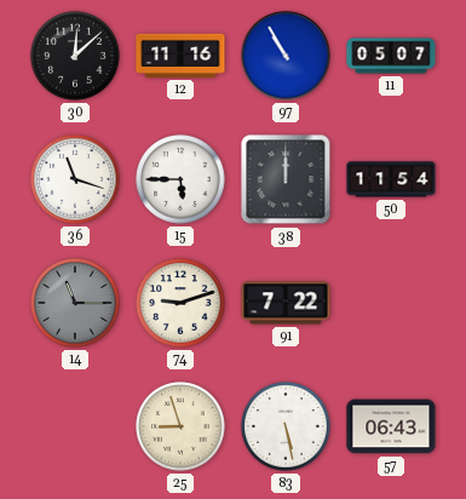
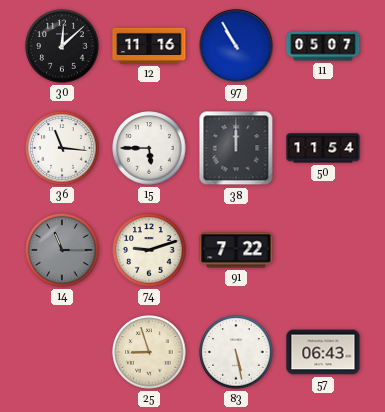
36: 11:18 -> 11:16
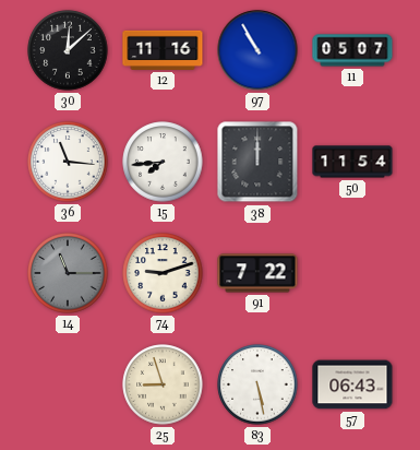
15: 5:45 -> 7:44
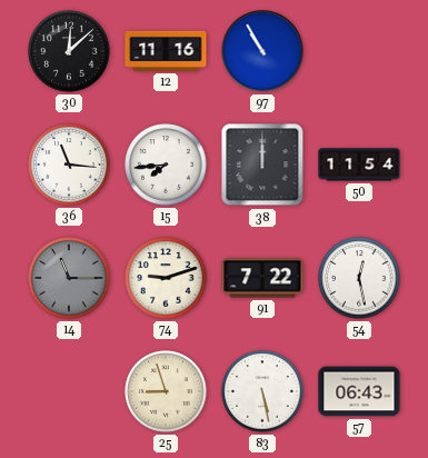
11: 05:07 -> none
54: none -> 12:28
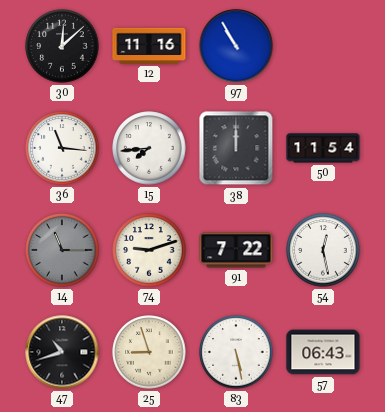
47: none -> 10:42
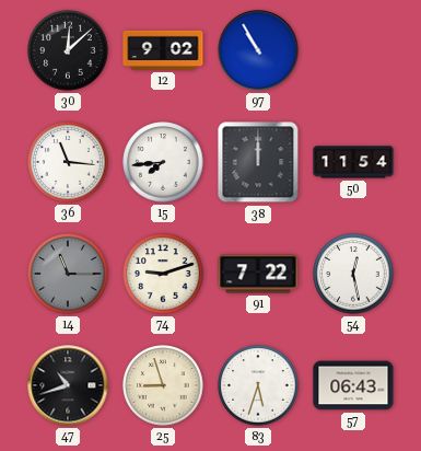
12: 11:16 -> 9:02
83: 5:28 -> 5:33
